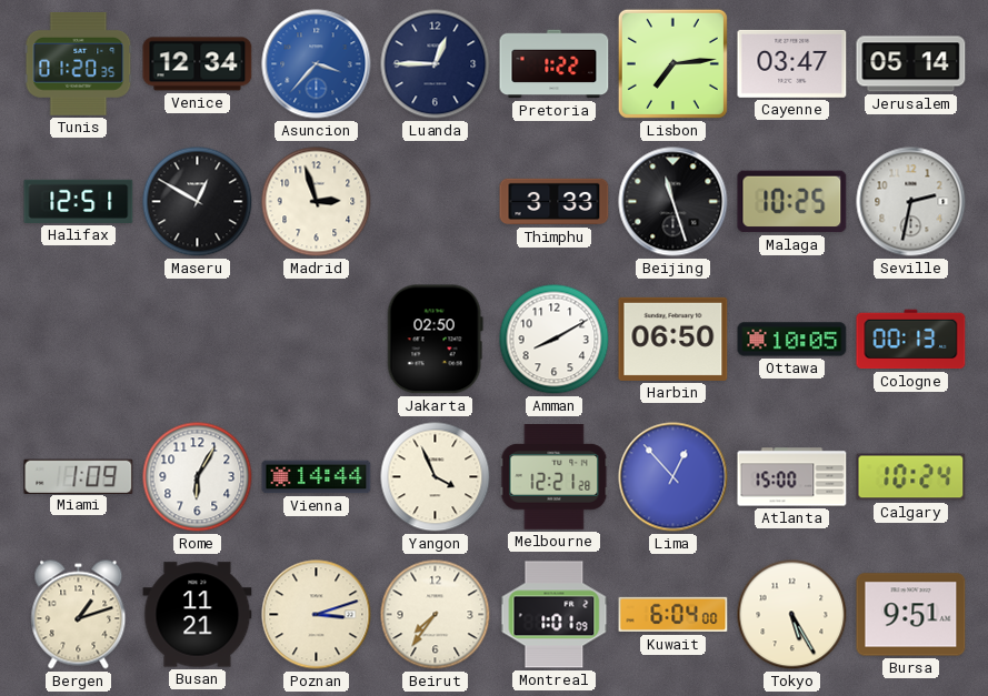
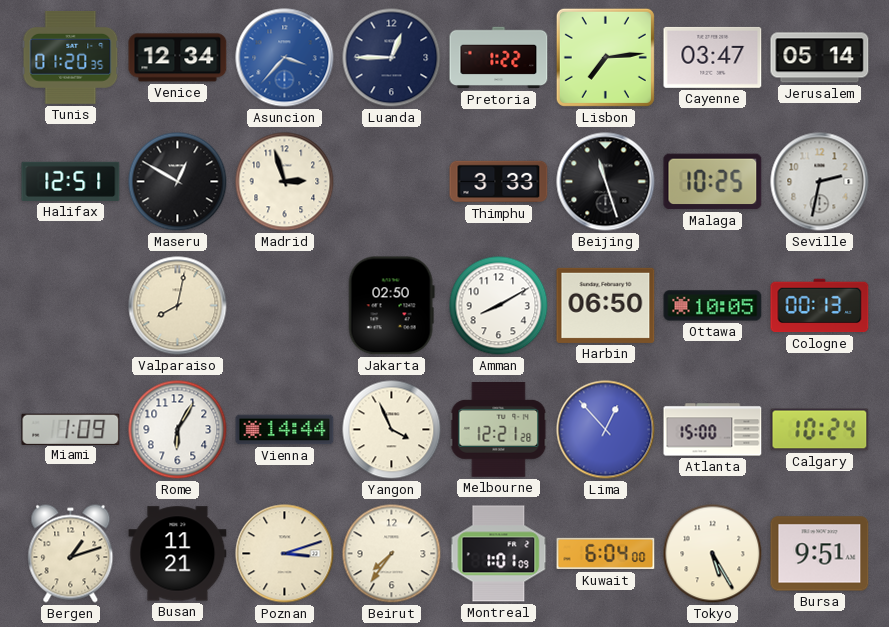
Valparaiso: none -> 8:02
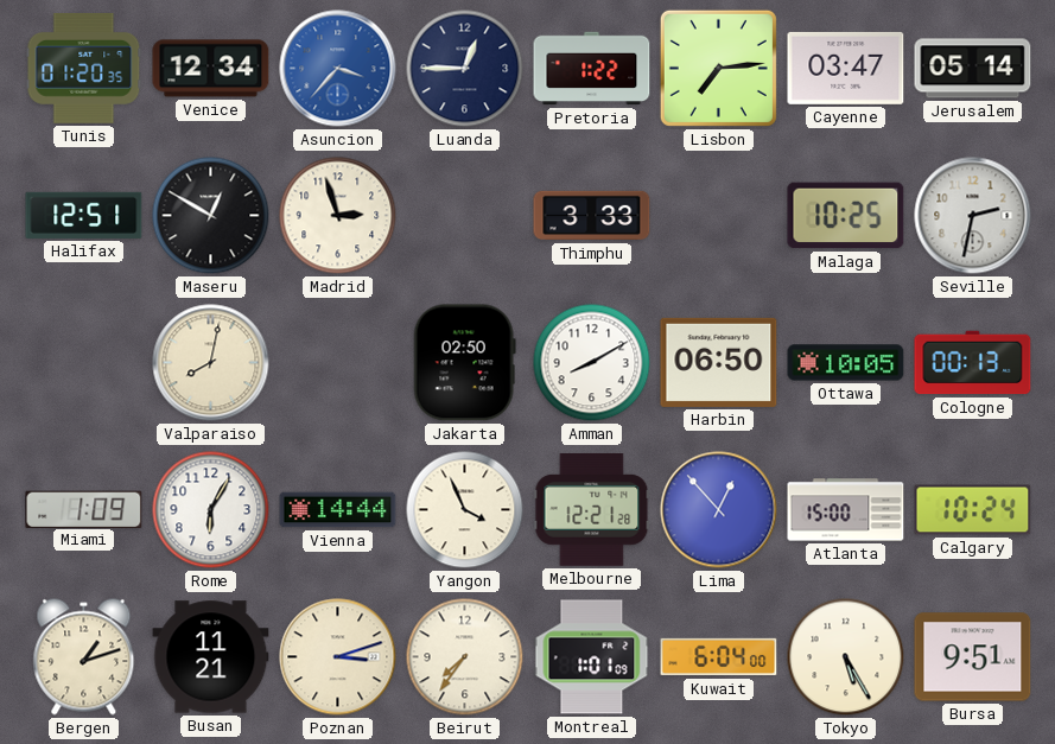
Beijing: 11:27 -> none
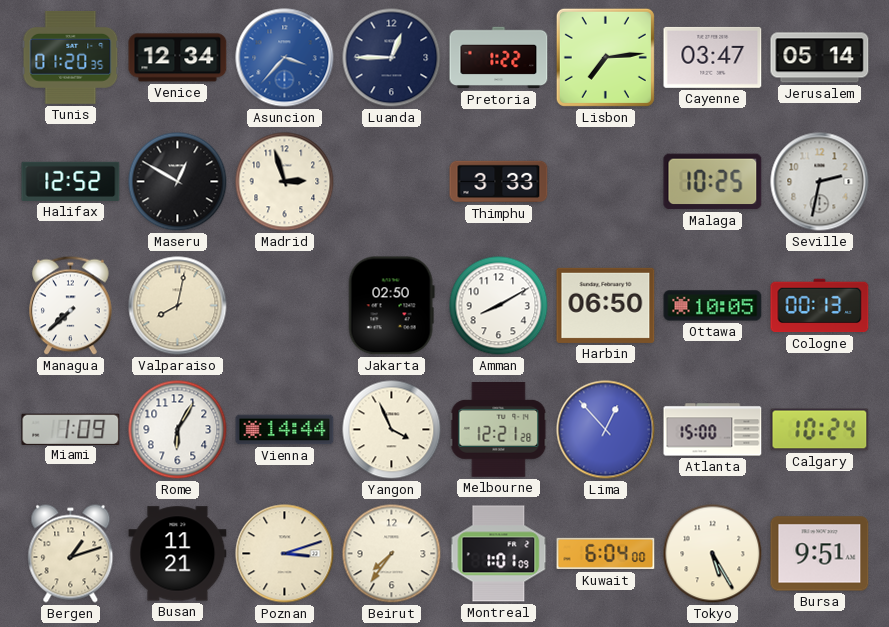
Halifax: 12:51 -> 12:52
Managua: none -> 7:38
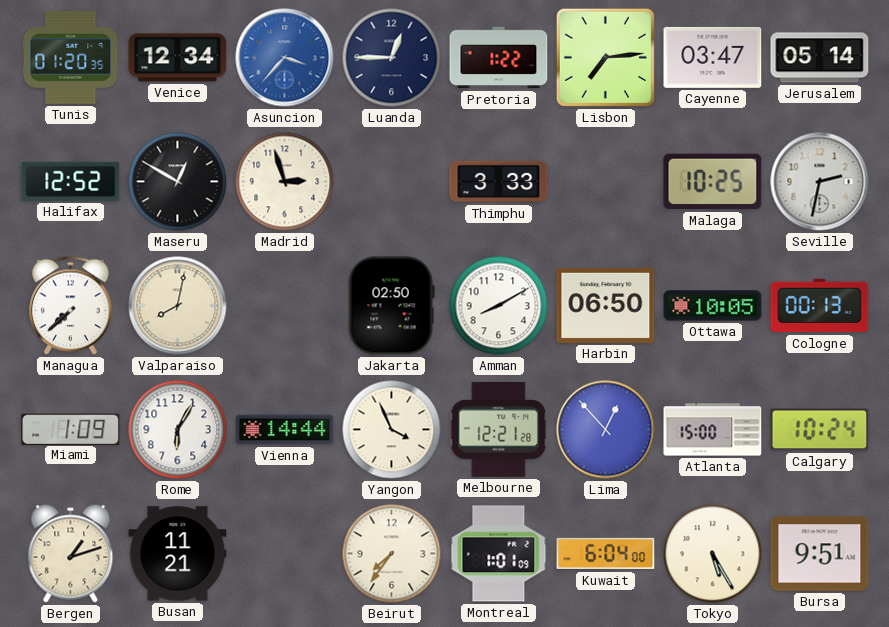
Poznan: 3:12 -> none
